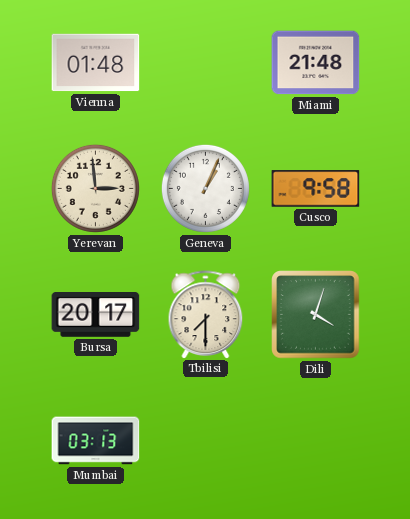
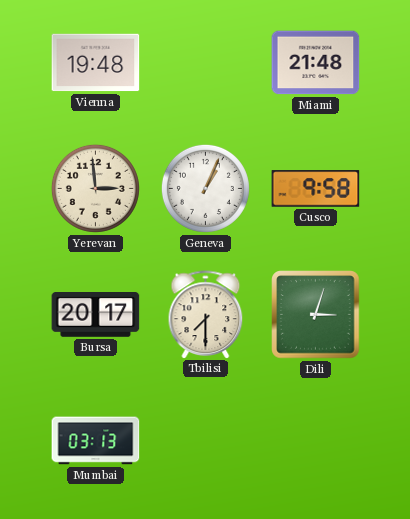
Vienna: 01:48 -> 19:48
Dili: 4:03 -> 3:03
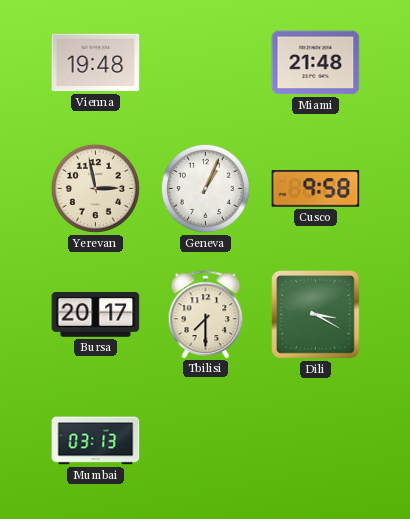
Yerevan: 2:59 -> 2:58
Dili: 3:03 -> 3:20
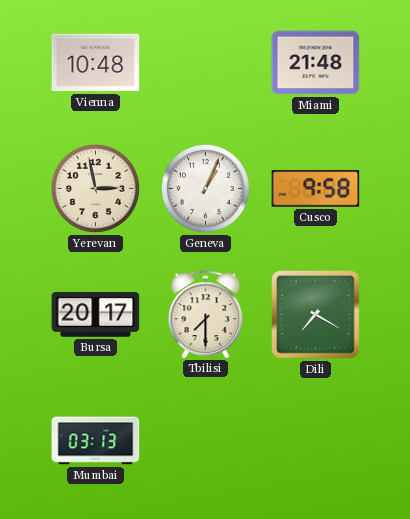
Vienna: 19:48 -> 10:48
Dili: 3:20 -> 7:20
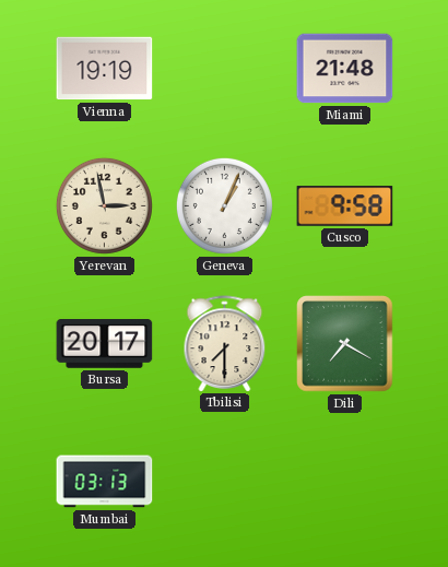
Vienna: 10:48 -> 19:19
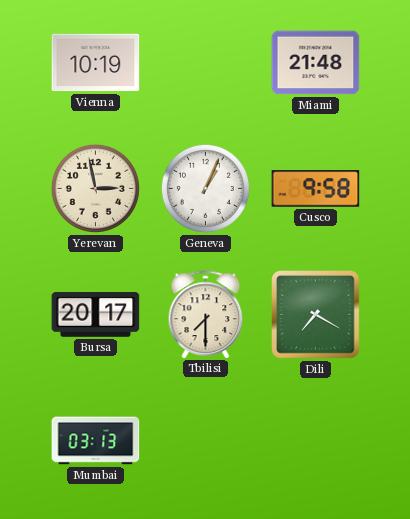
Vienna: 19:19 -> 10:19
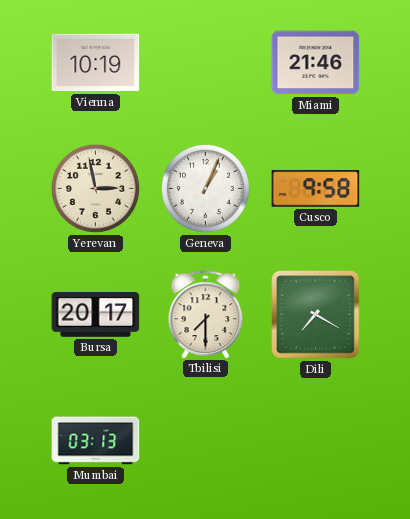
Miami: 21:48 -> 21:46
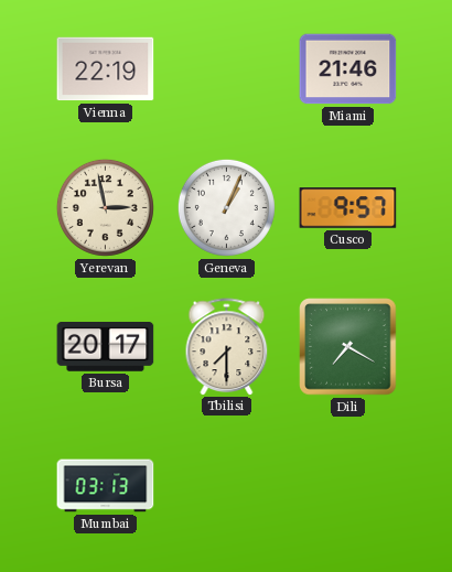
Vienna: 10:19 -> 22:19
Cusco: 9:58 -> 9:57
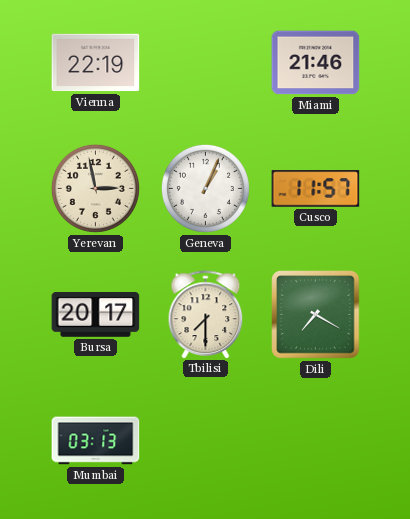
Cusco: 9:57 -> 11:57
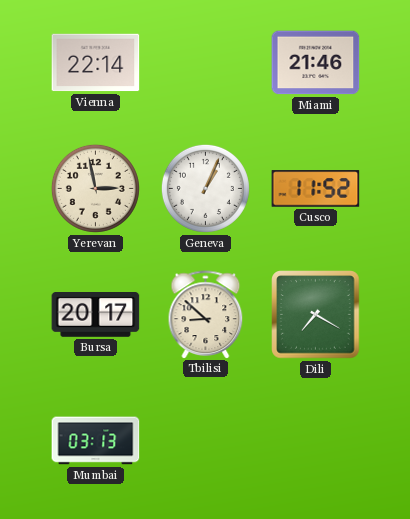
Vienna: 22:19 -> 22:14
Cusco: 11:57 -> 11:52
Tbilisi: 7:30 -> 8:52
